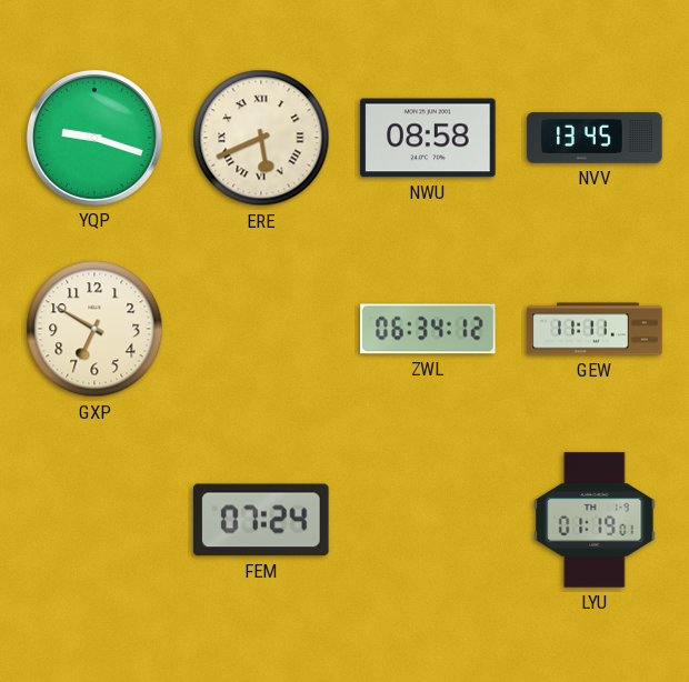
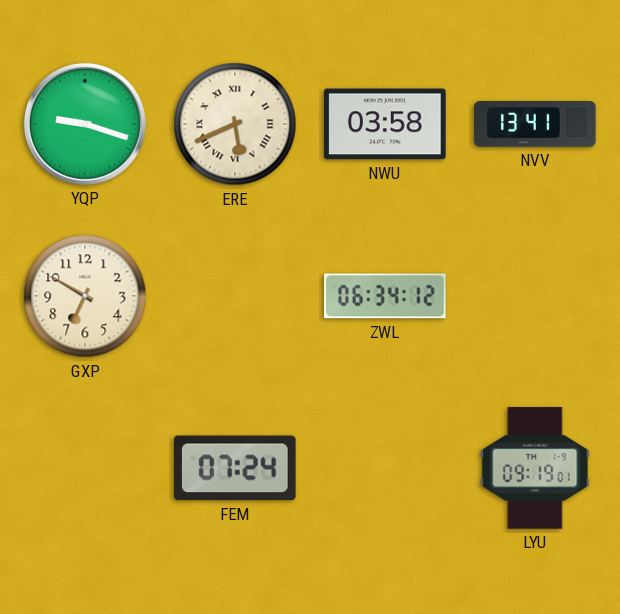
NWU: 08:58 -> 03:58
NVV: 13:45 -> 13:41
GEW: 11:11 -> none
LYU: 01:19 -> 09:19
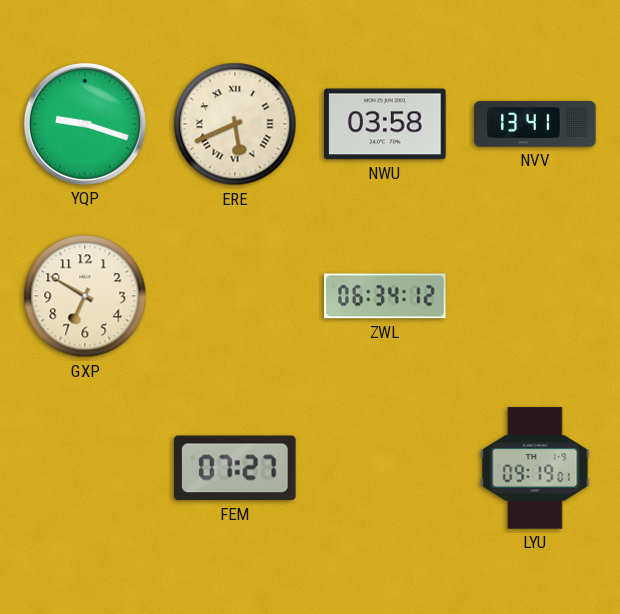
FEM: 07:24 -> 07:27
